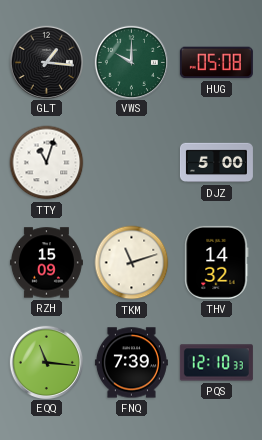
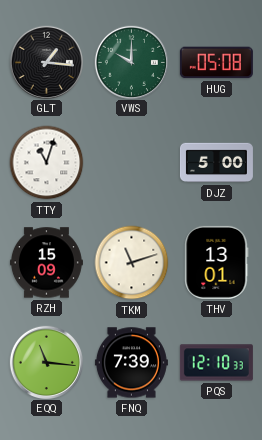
THV: 14:32 -> 13:01
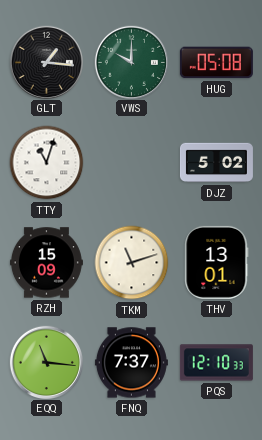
DJZ: 5:00 -> 5:02
FNQ: 7:39 -> 7:37
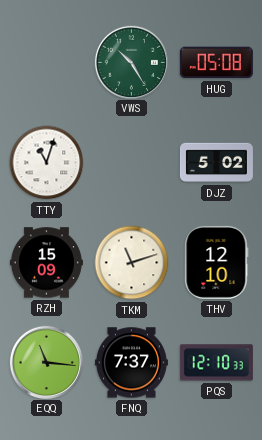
GLT: 1:16 -> none
VWS: 10:00 -> 10:25
THV: 13:01 -> 12:10
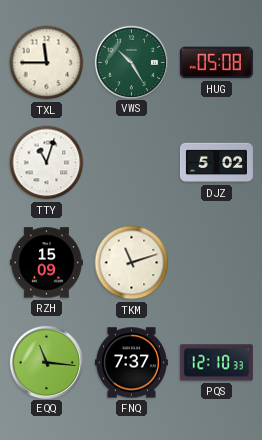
TXL: none -> 11:45
THV: 12:10 -> none
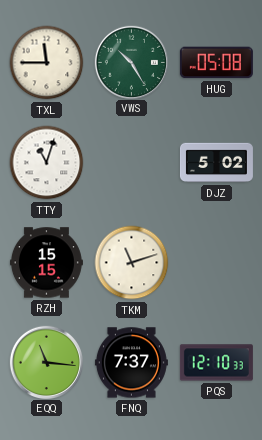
RZH: 15:09 -> 15:15
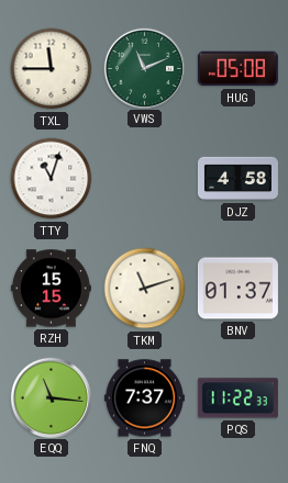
VWS: 10:25 -> 11:11
DJZ: 5:02 -> 4:58
BNV: none -> 01:37
PQS: 12:10 -> 11:22
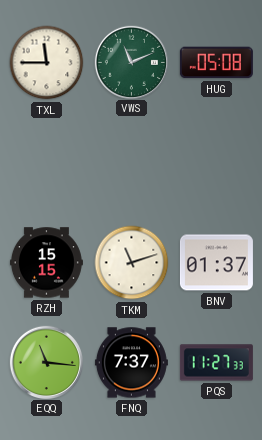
TTY: 11:03 -> none
DJZ: 4:58 -> none
PQS: 11:22 -> 11:27
